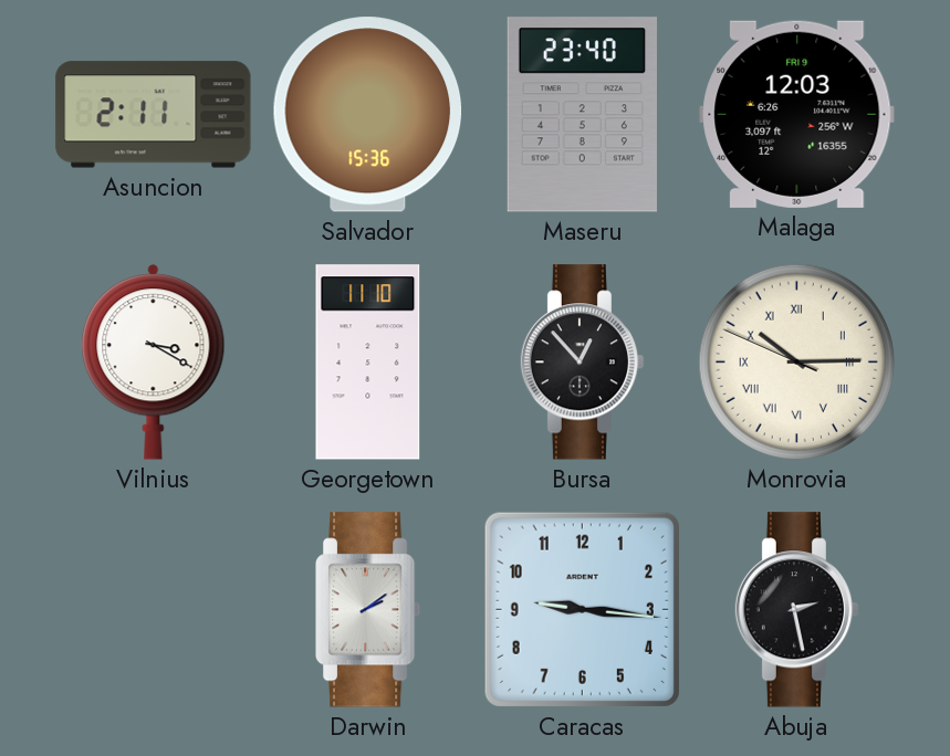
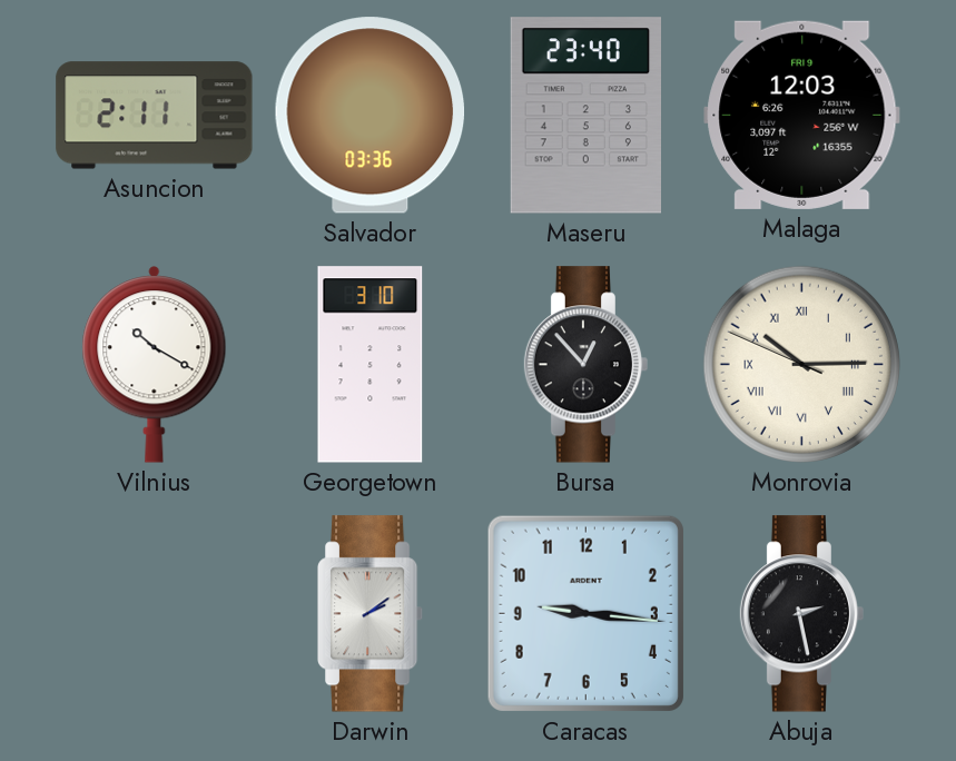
Salvador: 15:36 -> 03:36
Vilnius: 3:20 -> 10:20
Georgetown: 11:10 -> 3:10
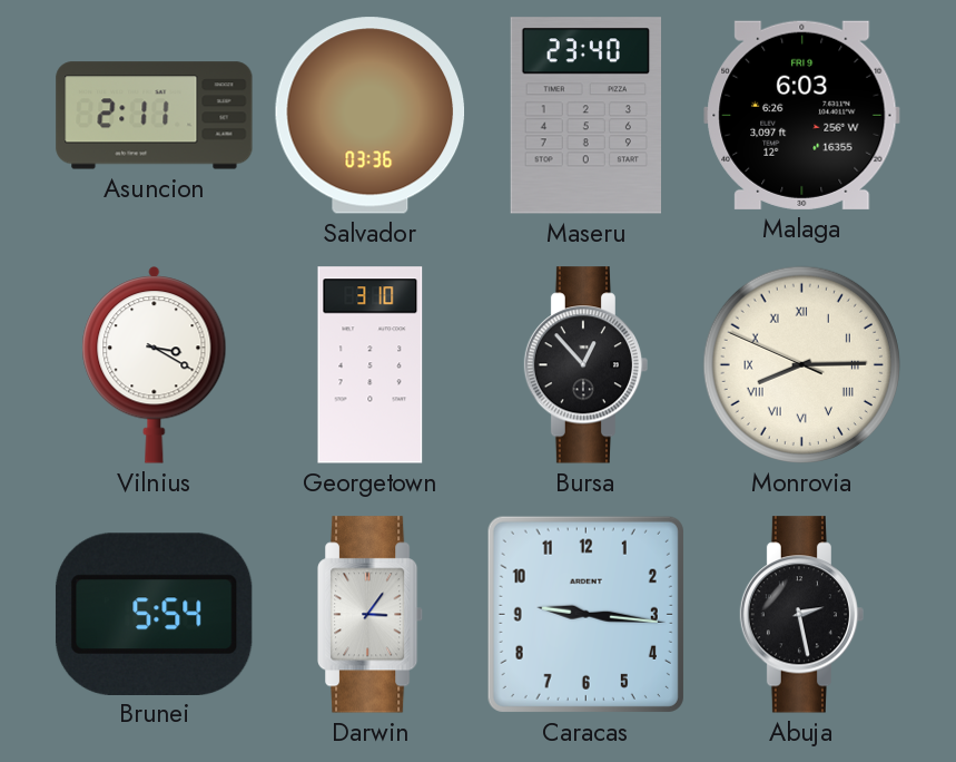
Malaga: 12:03 -> 6:03
Vilnius: 10:20 -> 3:20
Monrovia: 10:14 -> 8:14
Brunei: none -> 5:54
Darwin: 2:09 -> 3:06
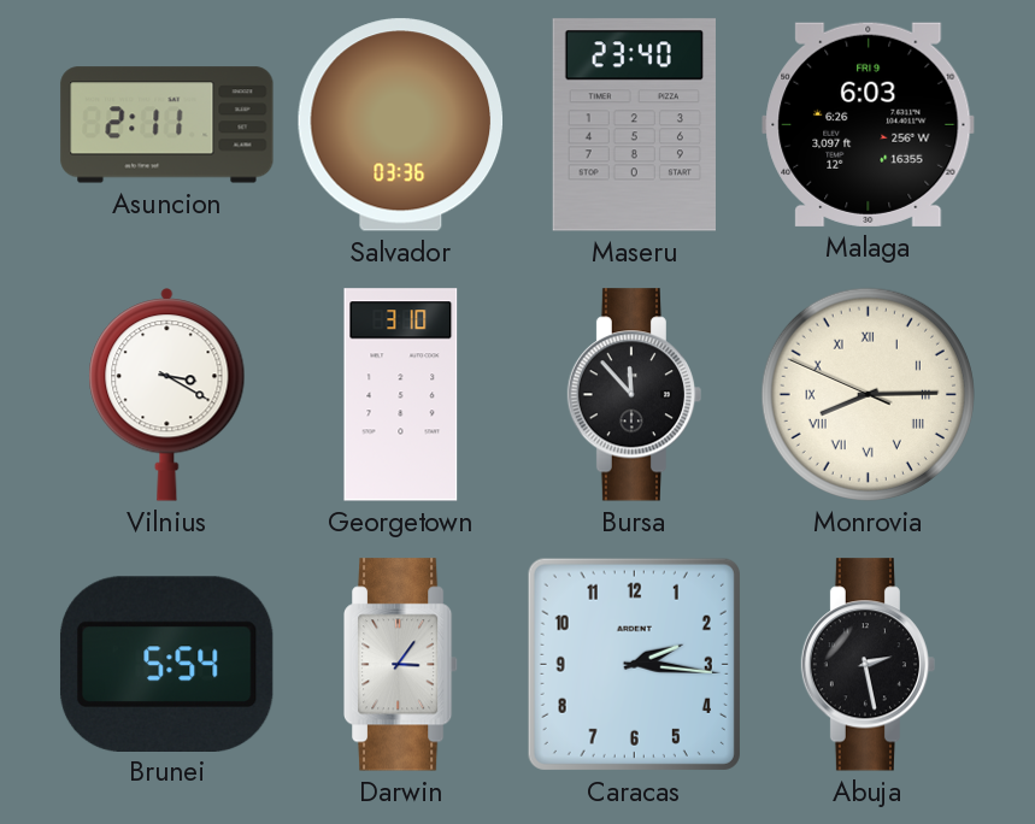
Bursa: 12:53 -> 11:53
Caracas: 9:16 -> 2:16
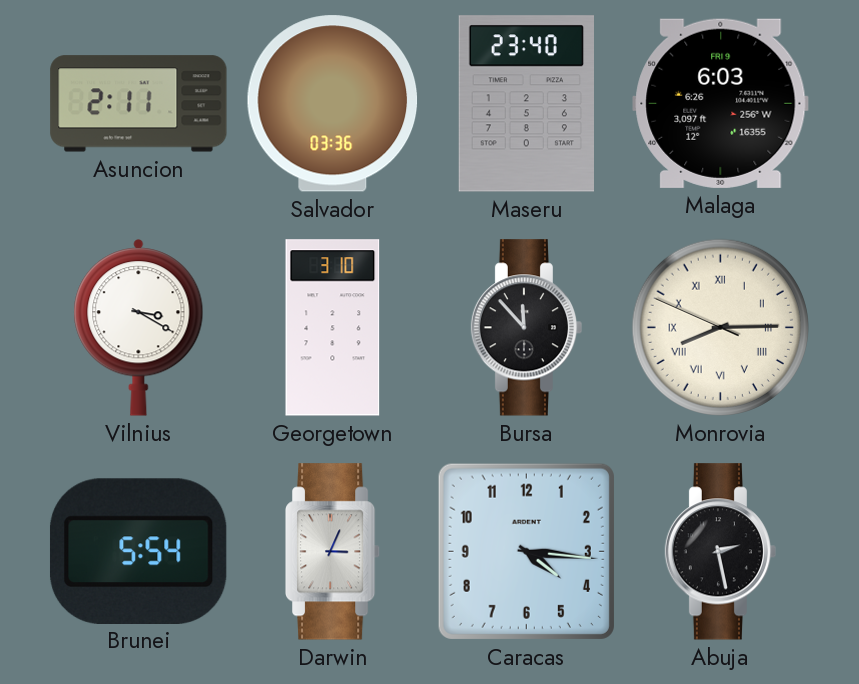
Darwin: 3:06 -> 3:04
Caracas: 2:16 -> 4:16
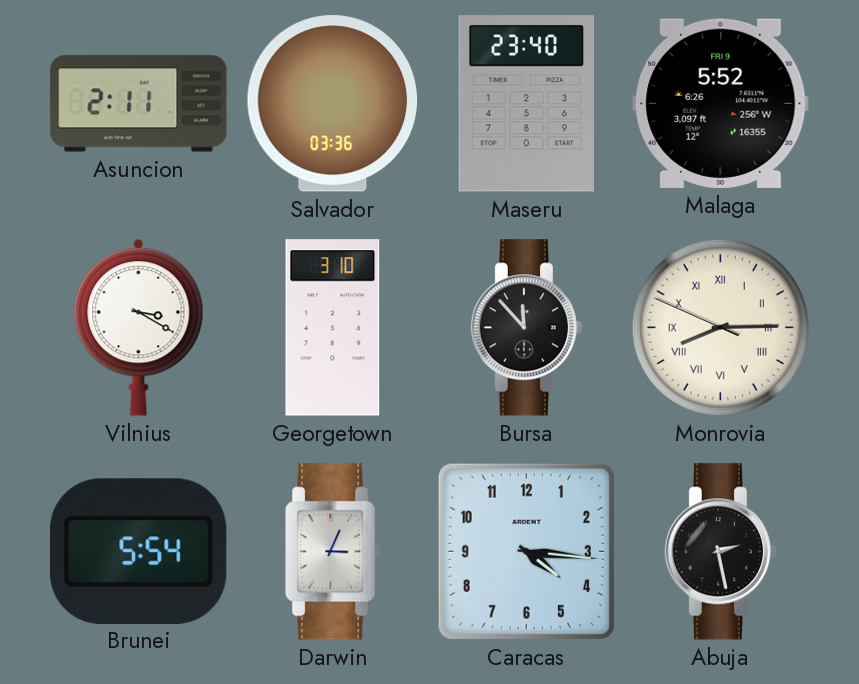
Malaga: 6:03 -> 5:52
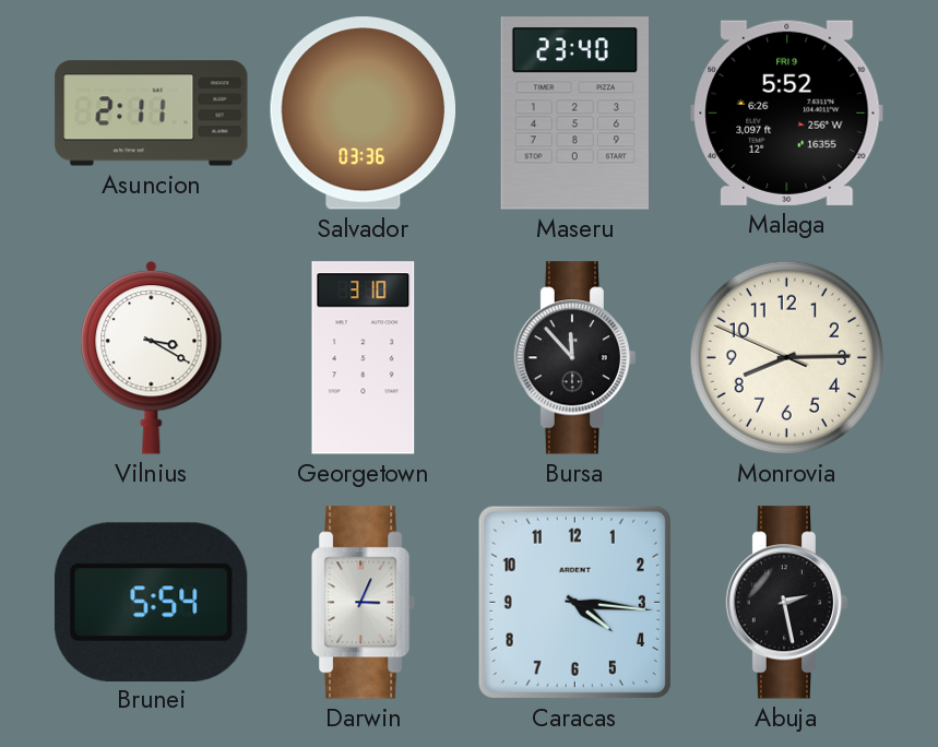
Monrovia numerals: Roman -> Arabic
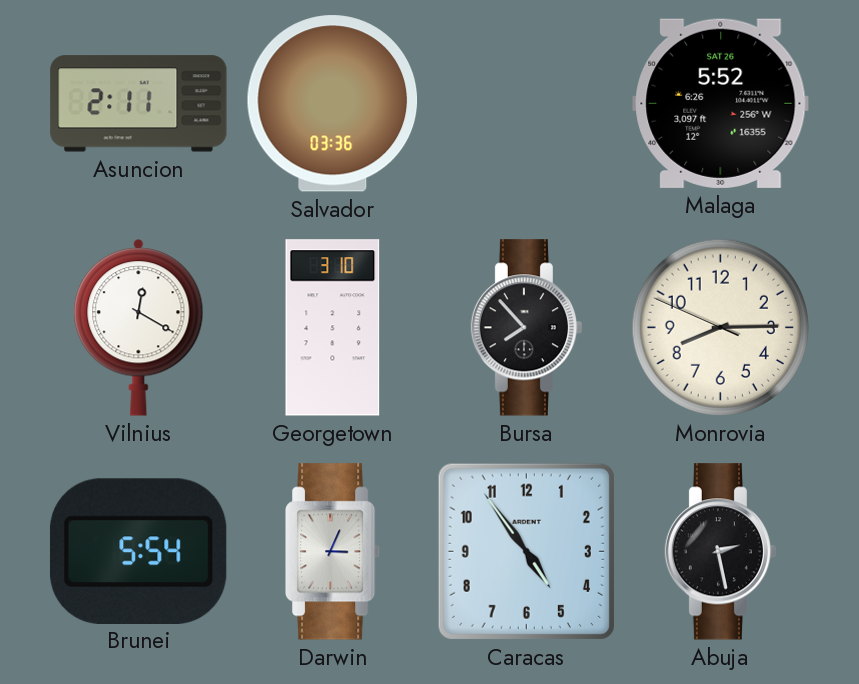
Maseru: 23:40 -> none
Malaga date: FRI 9 -> SAT 26
Vilnius: 3:20 -> 12:20
Bursa: 11:53 -> 7:53
Caracas: 4:16 -> 4:54
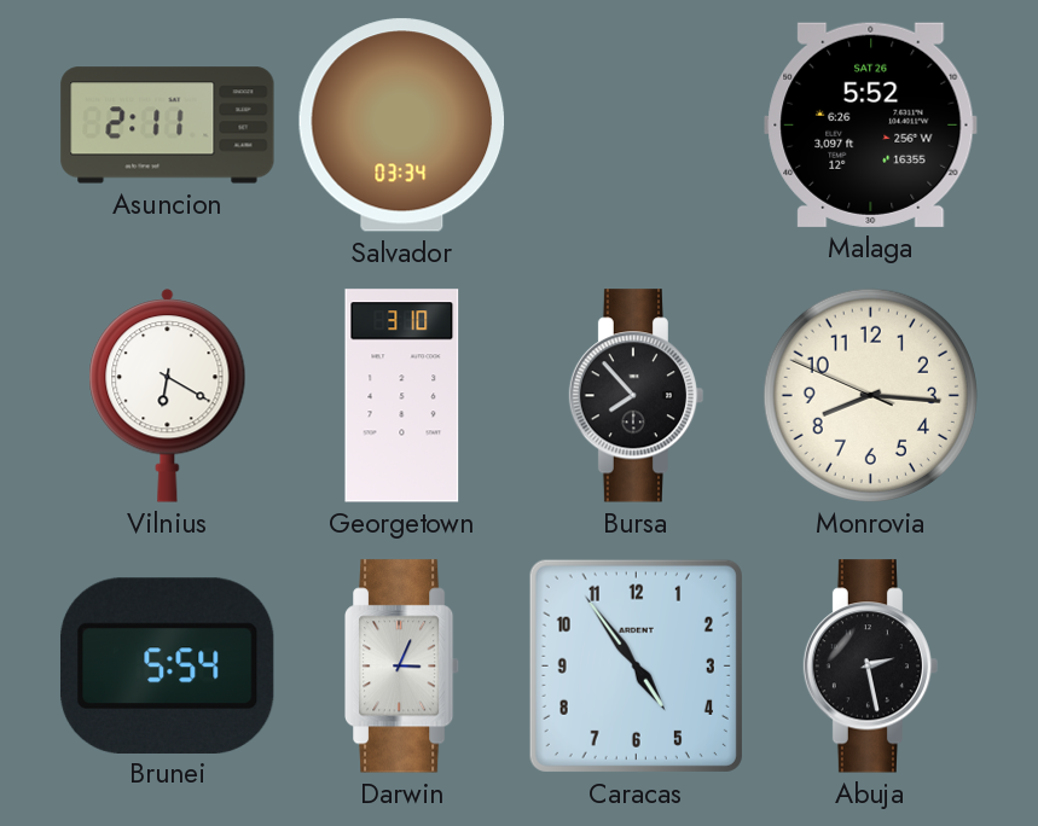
Salvador: 03:36 -> 03:34
Vilnius: 12:20 -> 6:20
Monrovia: 8:14 -> 8:15
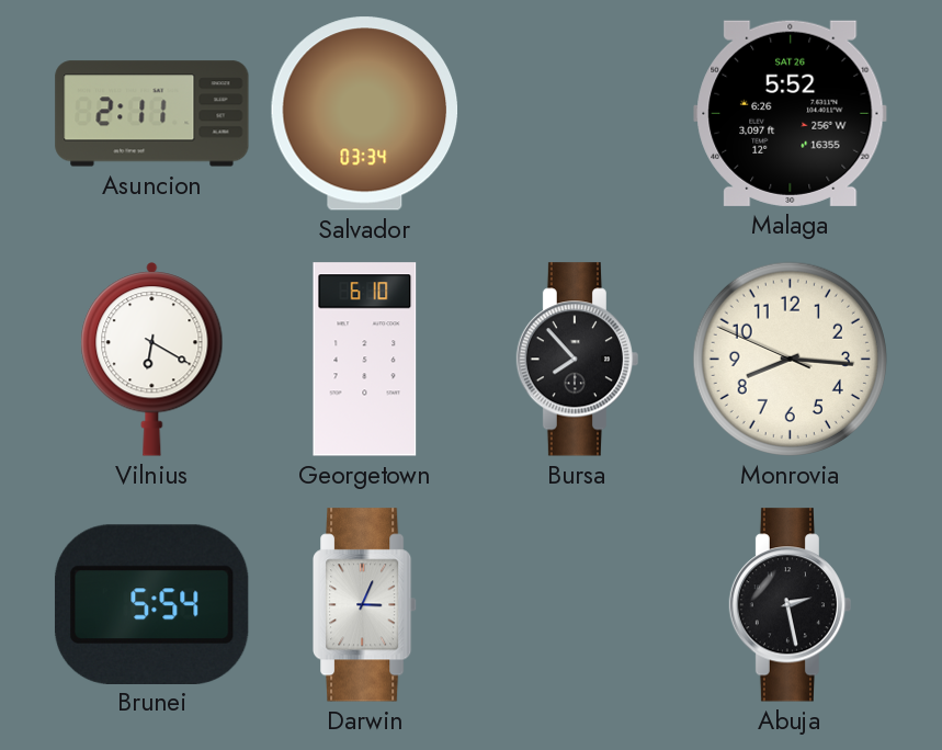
Georgetown: 3:10 -> 6:10
Caracas: 4:54 -> none
